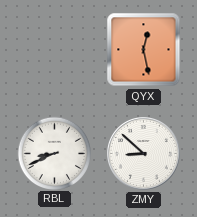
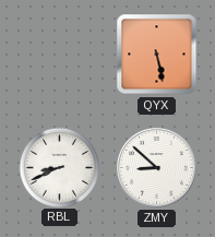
QYX: 12:28 -> 5:28
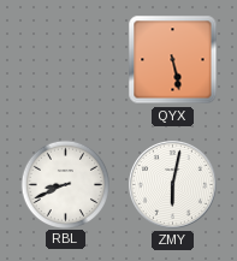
ZMY: 8:52 -> 6:02
